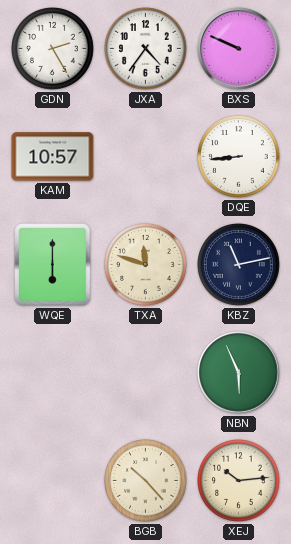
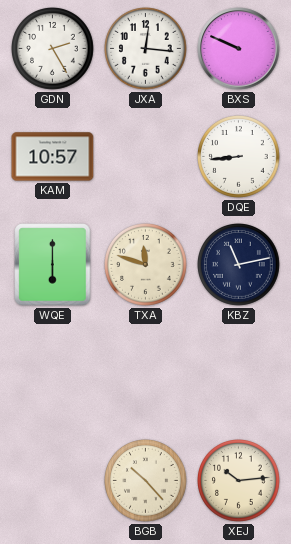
JXA: 4:36 -> 12:16
NBN: 5:56 -> none
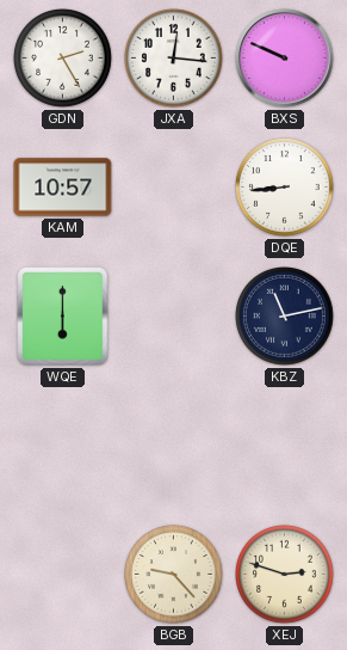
TXA: 11:48 -> none
BGB: 10:23 -> 9:23
XEJ: 10:14 -> 2:48
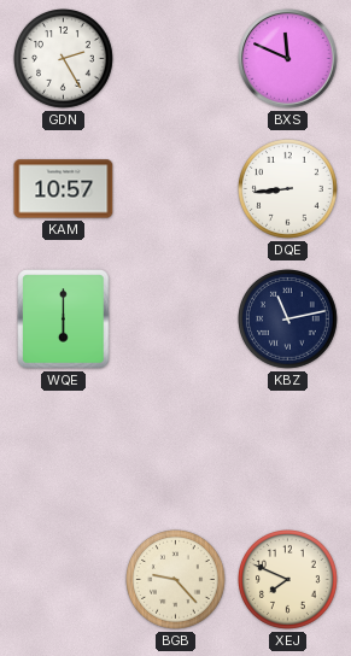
JXA: 12:16 -> none
BXS: 9:49 -> 11:49
XEJ: 2:48 -> 7:49
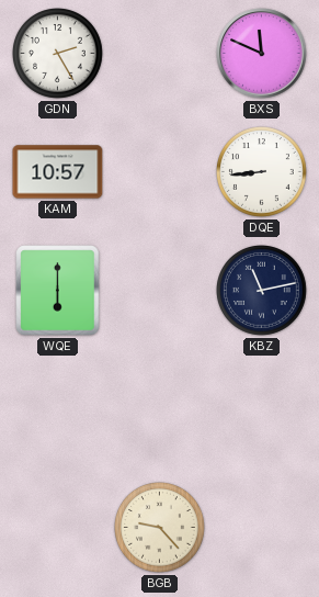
XEJ: 7:49 -> none
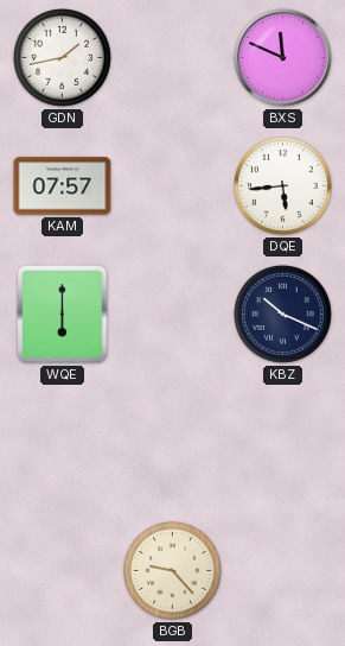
GDN: 2:25 -> 1:43
KAM: 10:57 -> 07:57
DQE: 8:44 -> 5:44
KBZ: 11:13 -> 10:19
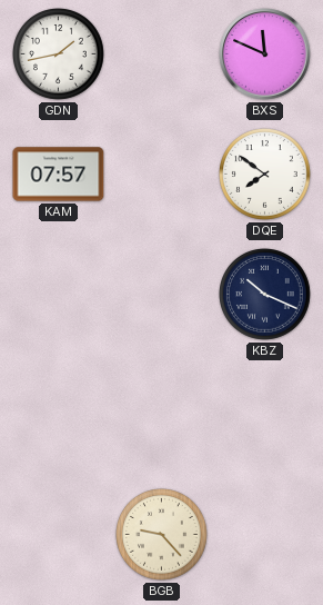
DQE: 5:44 -> 7:51
WQE: 6:00 -> none
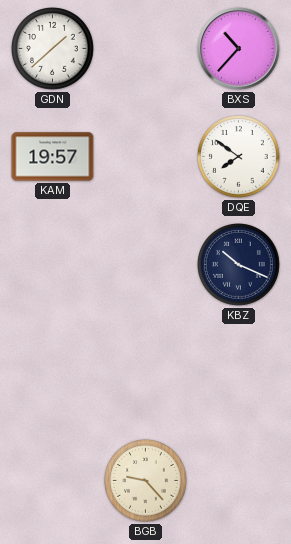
GDN: 1:43 -> 1:38
BXS: 11:49 -> 10:37
KAM: 07:57 -> 19:57
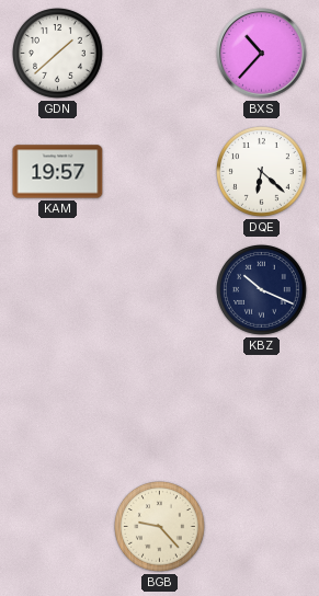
DQE: 7:51 -> 6:22
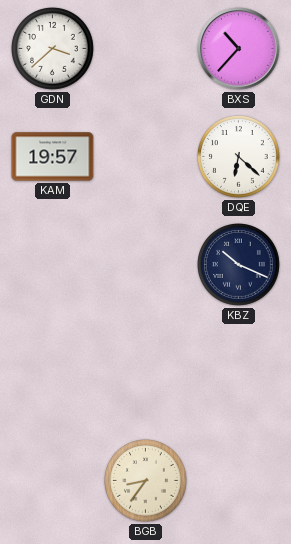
GDN: 1:38 -> 3:38
BGB: 9:23 -> 8:36
